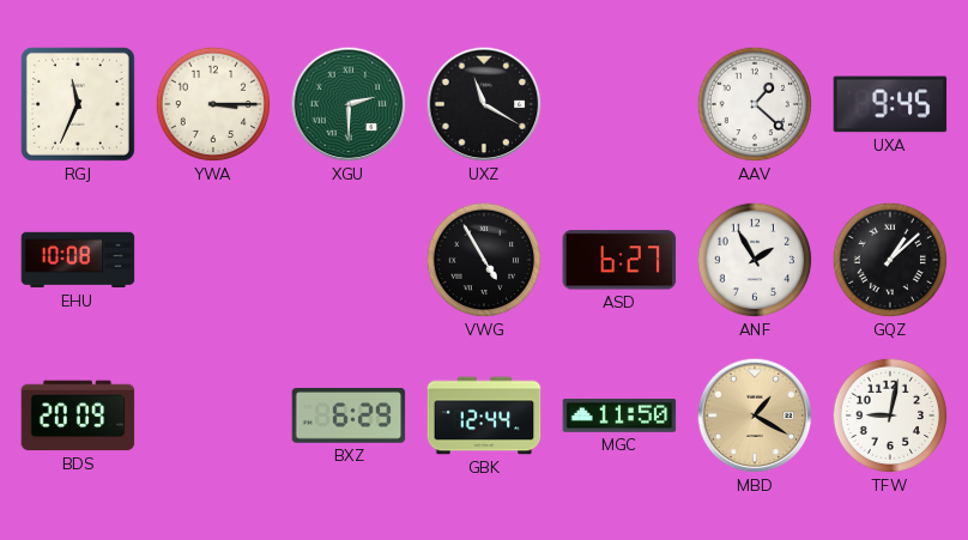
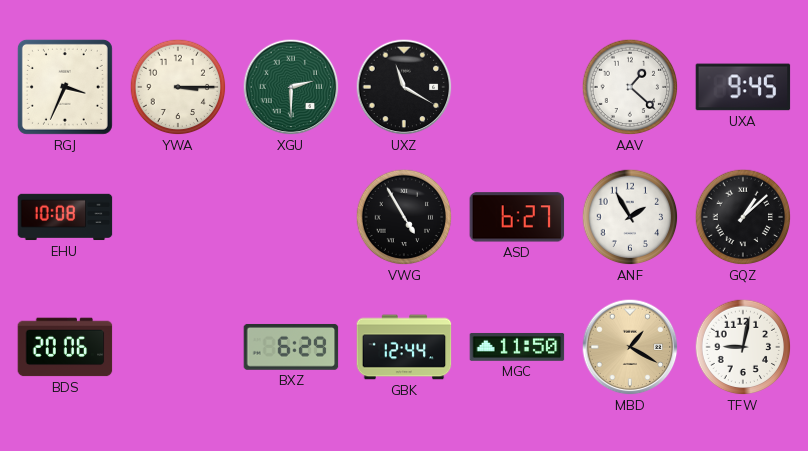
RGJ: 11:34 -> 3:34
BDS: 20:09 -> 20:06
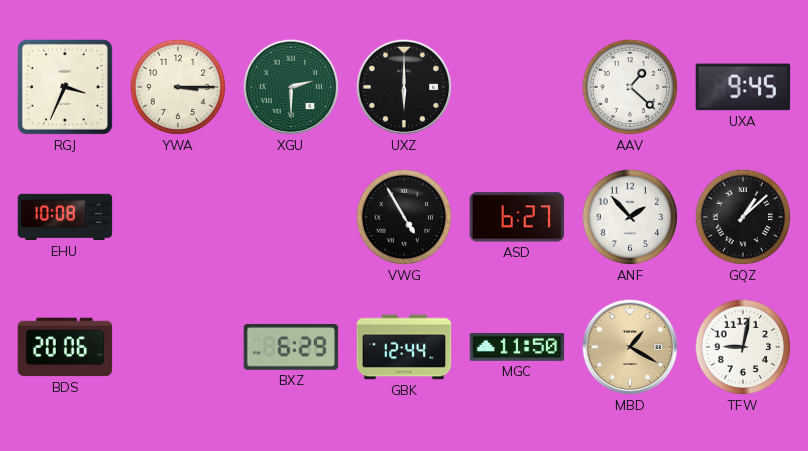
UXZ: 11:20 -> 6:00
ANF: 1:55 -> 1:53
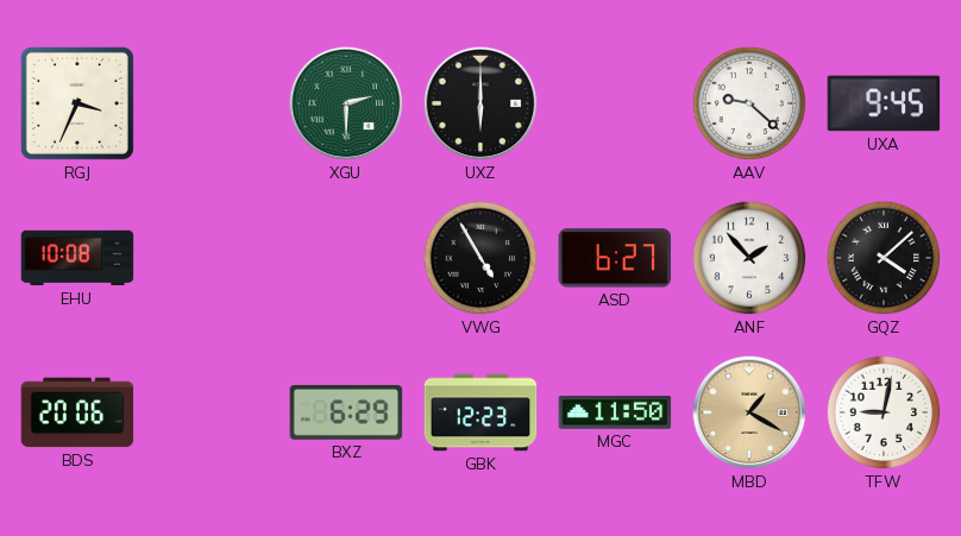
YWA: 3:15 -> none
AAV: 1:22 -> 9:22
GQZ: 1:08 -> 4:08
GBK: 12:44 -> 12:23
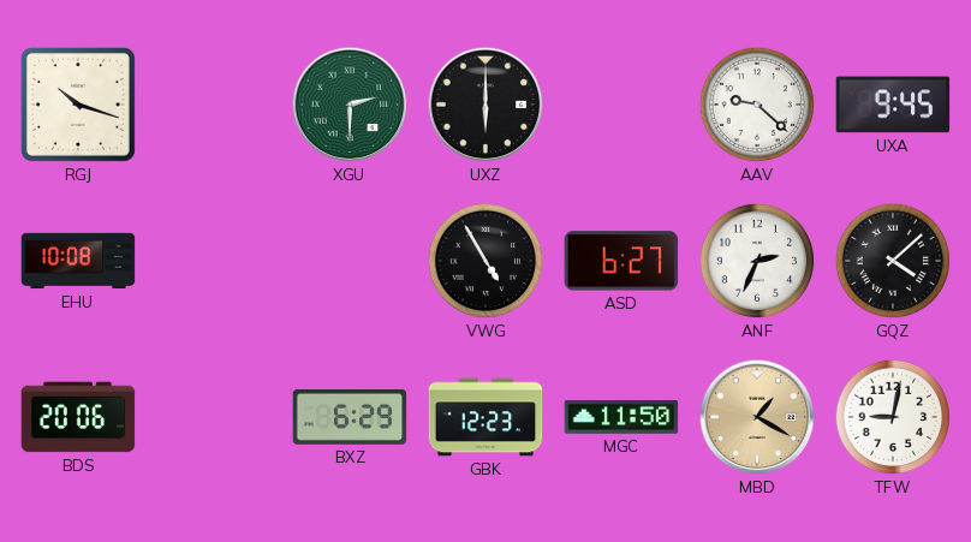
RGJ: 3:34 -> 10:18
ANF: 1:53 -> 2:34
